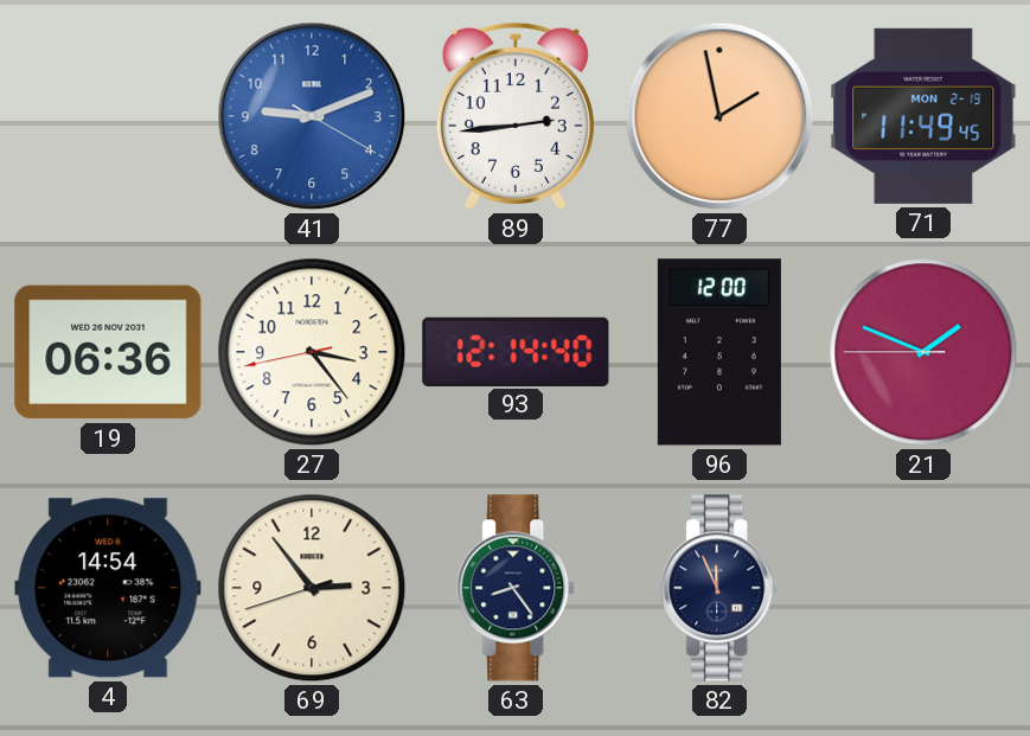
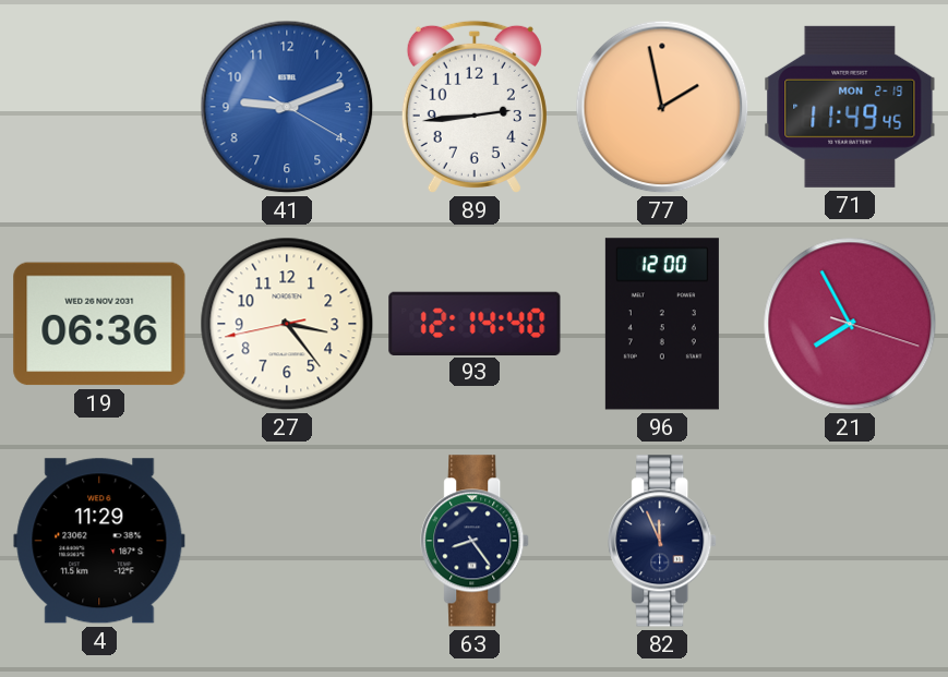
21: 1:48 -> 7:55
4: 14:54 -> 11:29
69: 2:53 -> none
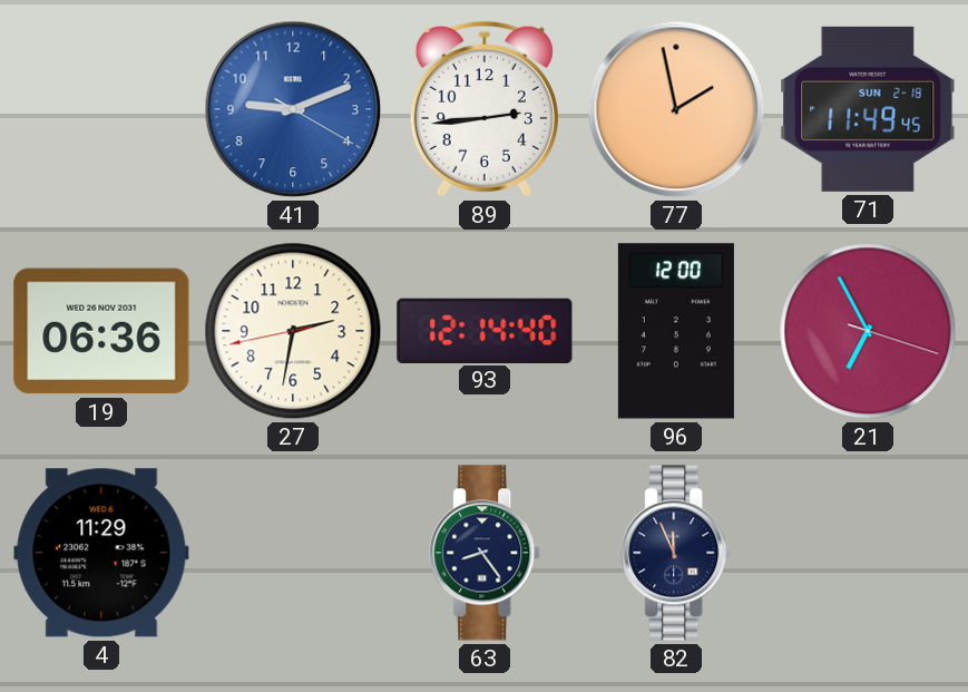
71 date: MON 2-19 -> SUN 2-18
27: 3:23 -> 2:31
21: 7:55 -> 6:55
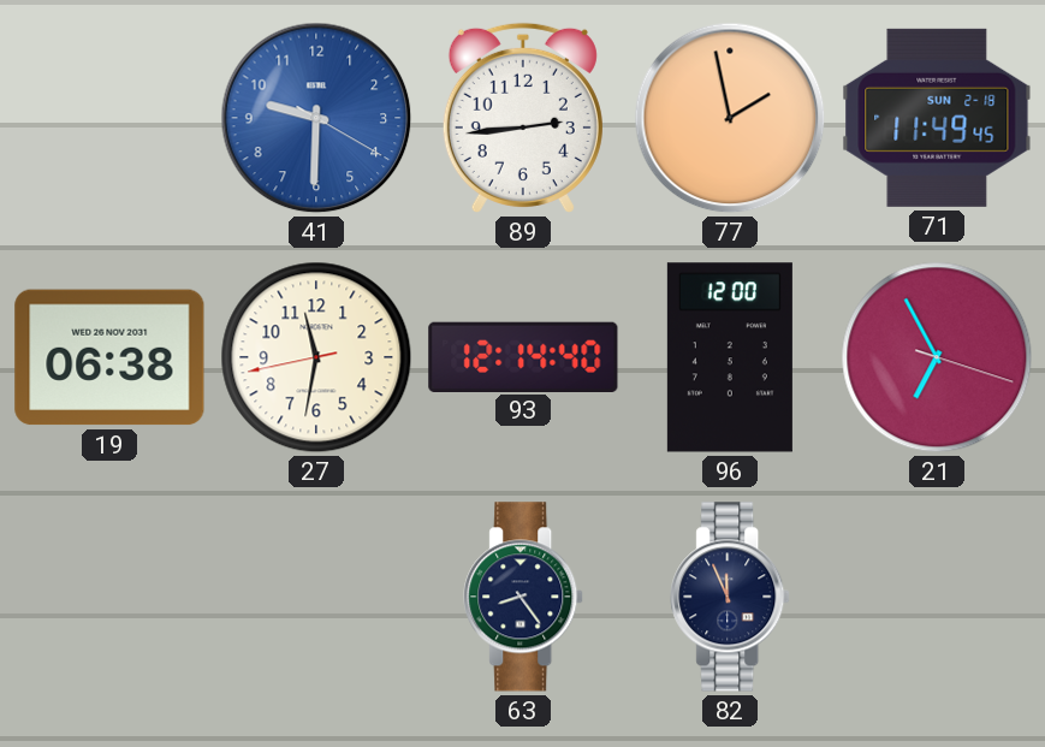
41: 9:11 -> 9:30
19: 06:36 -> 06:38
27: 2:31 -> 11:31
4: 11:29 -> none
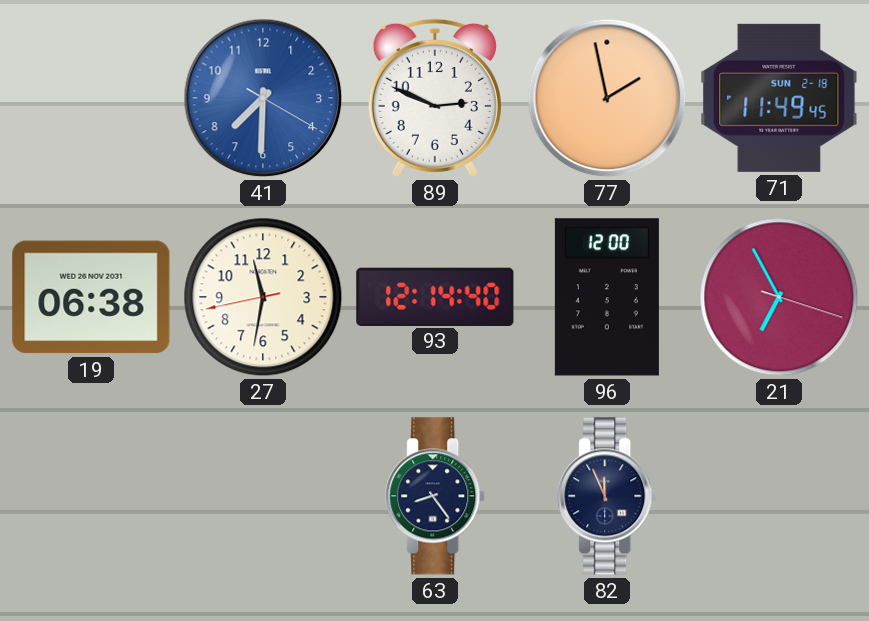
41: 9:30 -> 7:30
89: 2:44 -> 2:49
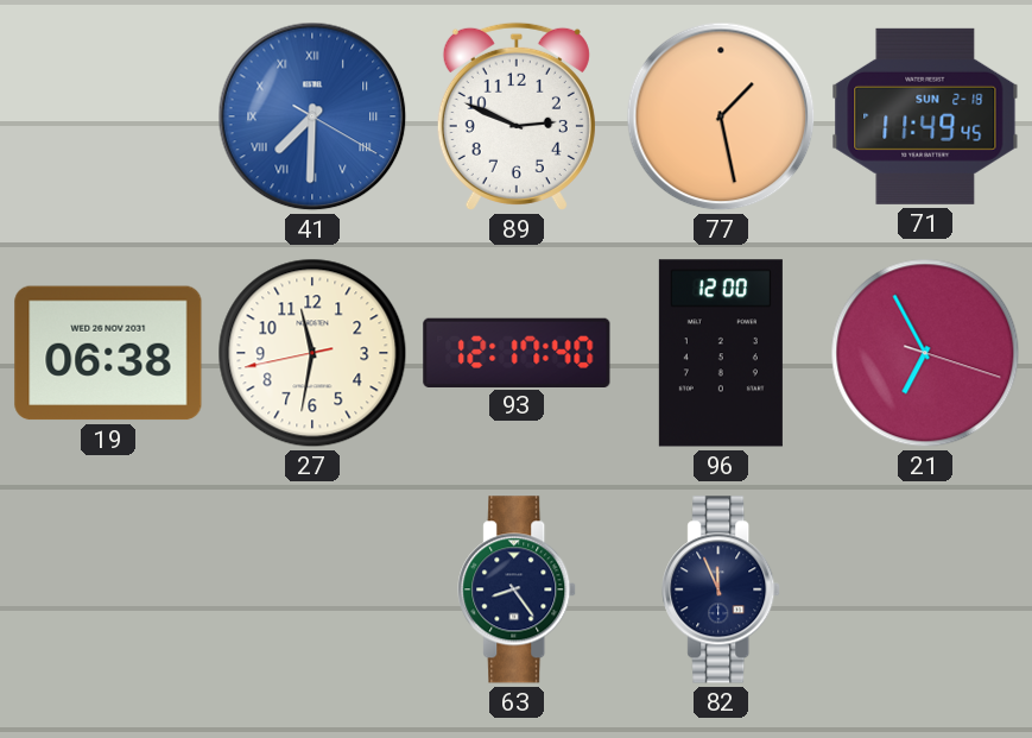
41 numerals: Arabic -> Roman
77: 1:58 -> 1:28
93: 12:14 -> 12:17
